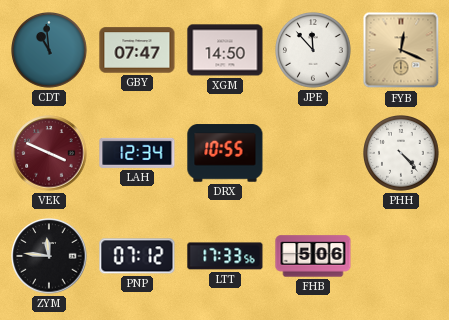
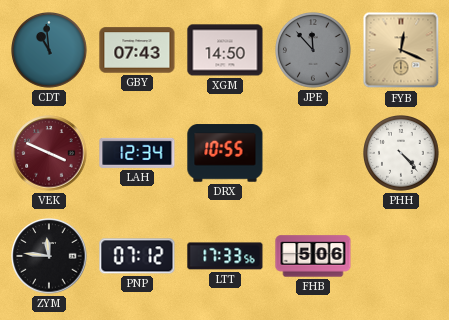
GBY: 07:47 -> 07:43
JPE dial: white -> grey
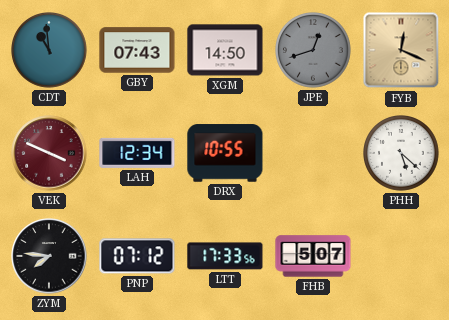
JPE: 11:53 -> 12:42
PHH: 4:23 -> 5:22
ZYM: 11:46 -> 7:46
FHB: 5:06 -> 5:07
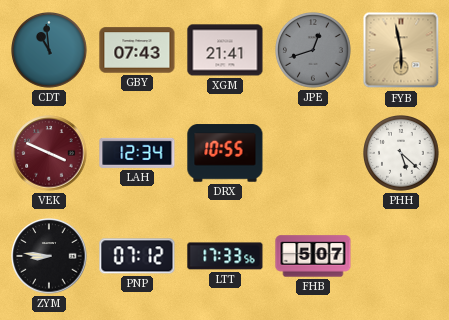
XGM: 14:50 -> 21:41
FYB: 12:19 -> 5:58
ZYM: 7:46 -> 8:46
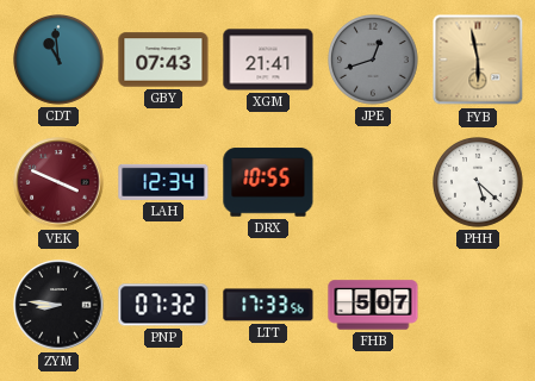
PNP: 07:12 -> 07:32
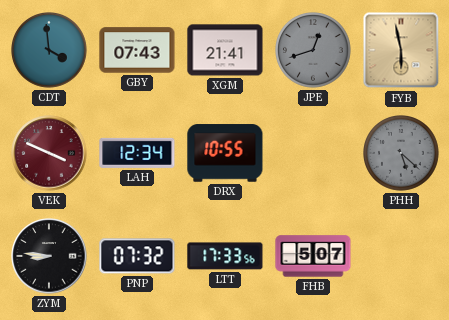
CDT: 10:59 -> 3:59
PHH dial: white -> grey
